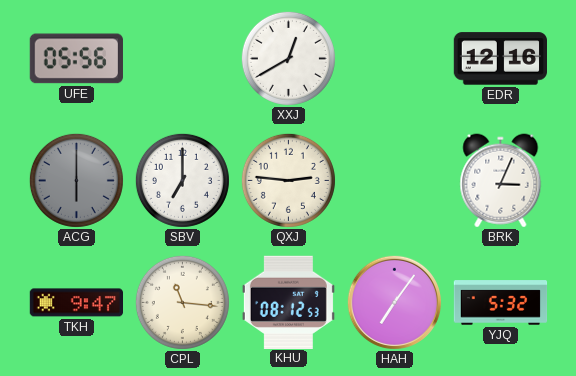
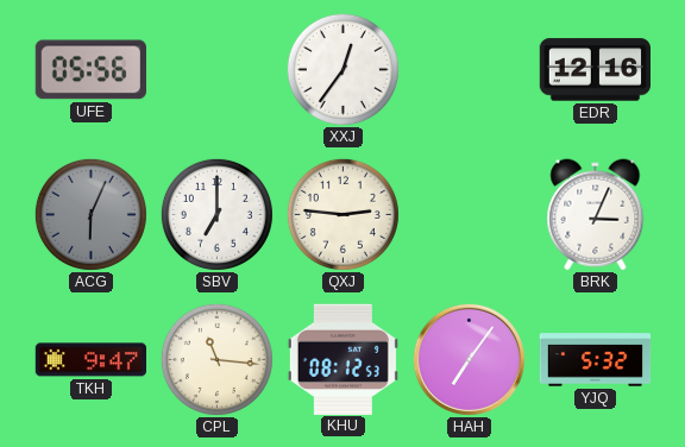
XXJ: 12:40 -> 12:36
ACG: 6:00 -> 6:04
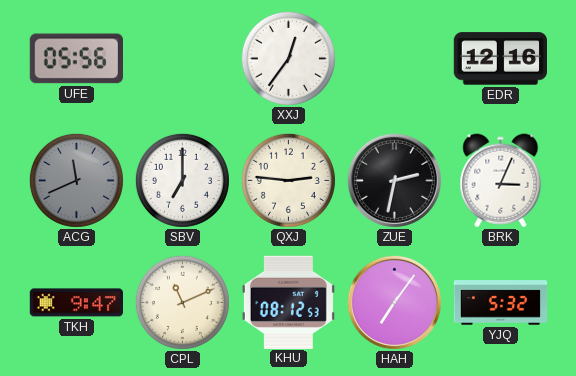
ACG: 6:04 -> 11:41
ZUE: none -> 2:32
CPL: 11:16 -> 11:11
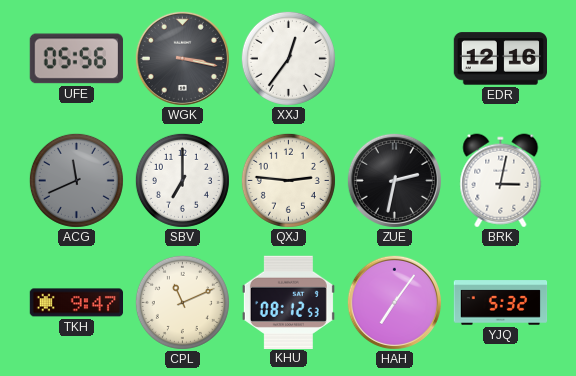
WGK: none -> 3:17
BRK: 3:04 -> 3:02
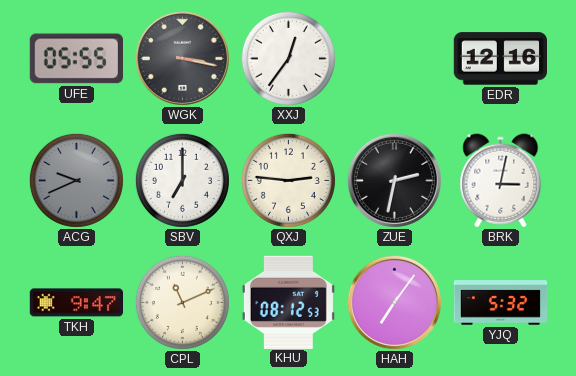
UFE: 05:56 -> 05:55
ACG: 11:41 -> 9:41
